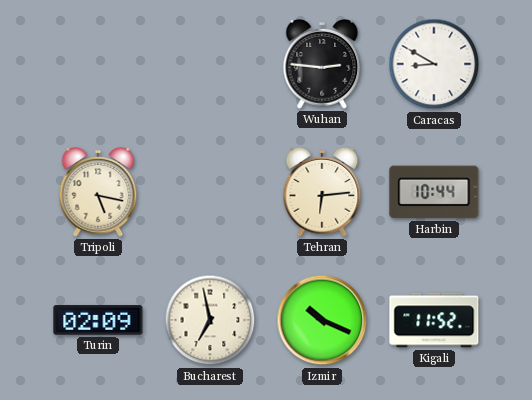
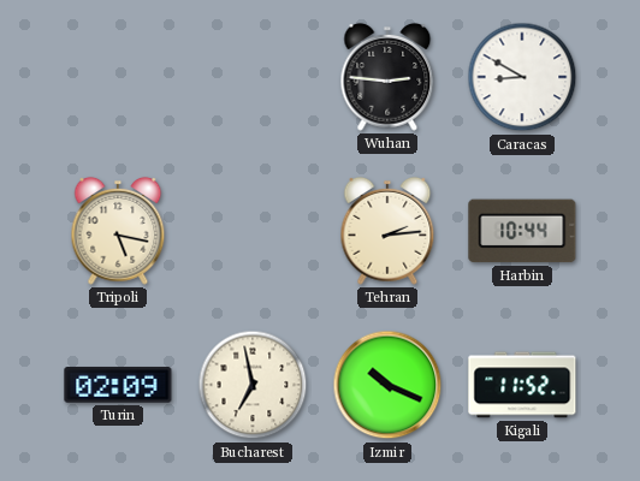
Tehran: 6:14 -> 2:14
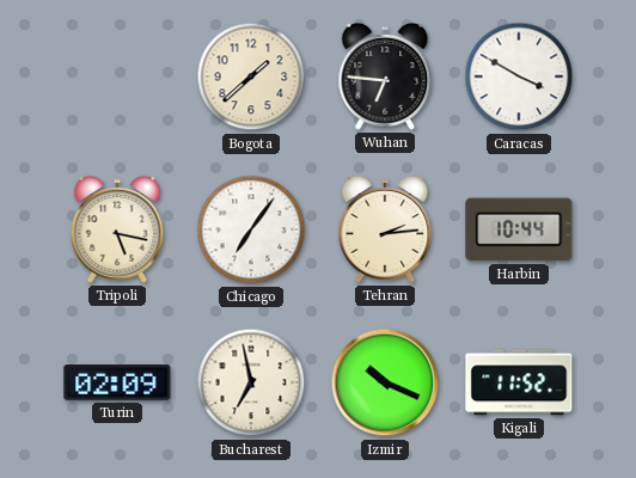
Bogota: none -> 1:38
Wuhan: 2:46 -> 6:46
Caracas: 8:50 -> 3:50
Chicago: none -> 7:06
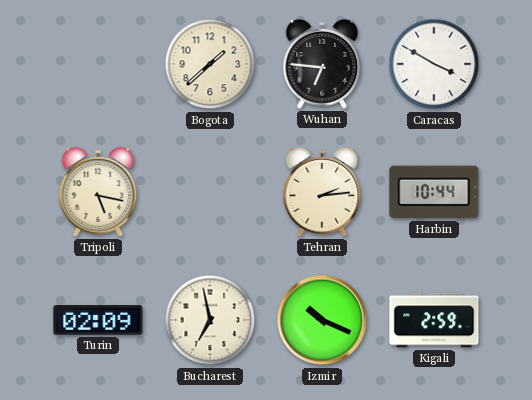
Chicago: 7:06 -> none
Kigali: 11:52 -> 2:59
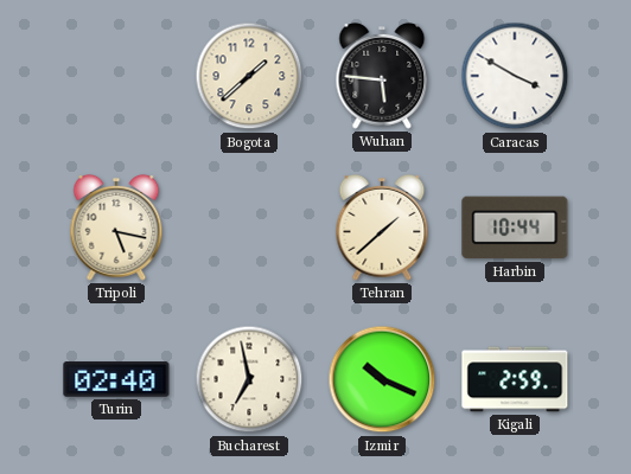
Wuhan: 6:46 -> 5:46
Tehran: 2:14 -> 1:38
Turin: 02:09 -> 02:40
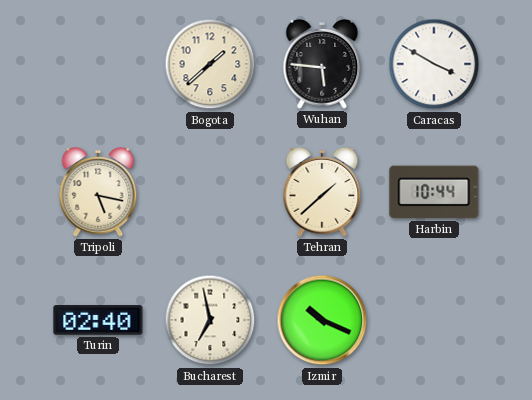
Kigali: 2:59 -> none
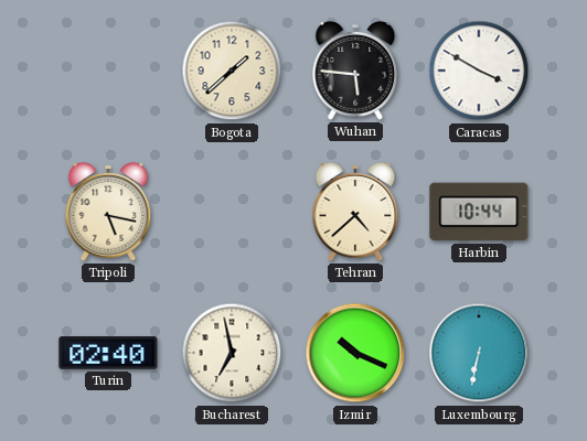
Tehran: 1:38 -> 4:38
Luxembourg: none -> 6:32
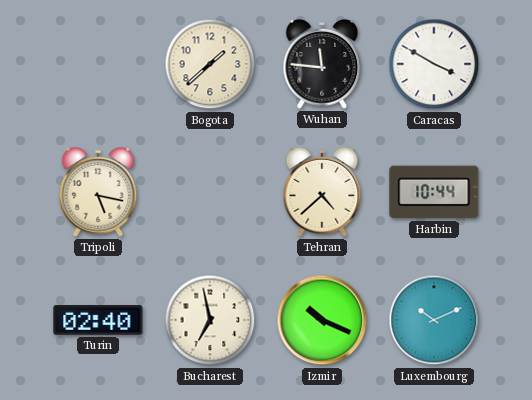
Wuhan: 5:46 -> 11:46
Luxembourg: 6:32 -> 10:11
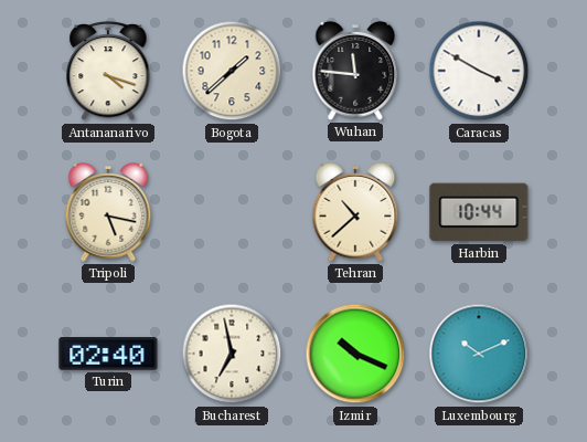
Antananarivo: none -> 4:18
Tehran: 4:38 -> 10:38
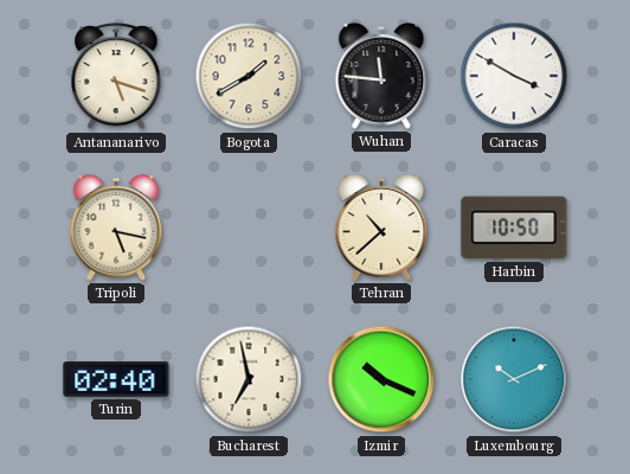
Antananarivo: 4:18 -> 5:18
Bogota: 1:38 -> 1:40
Harbin: 10:44 -> 10:50
